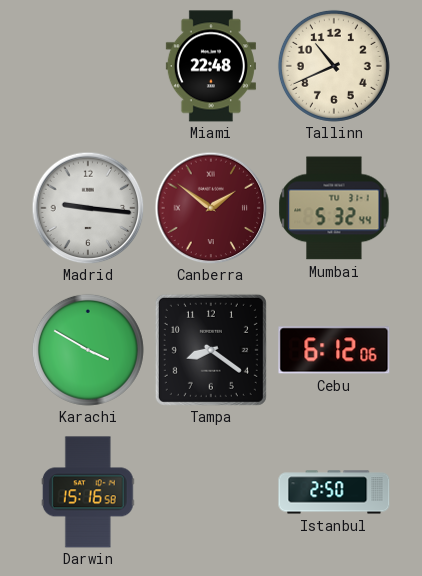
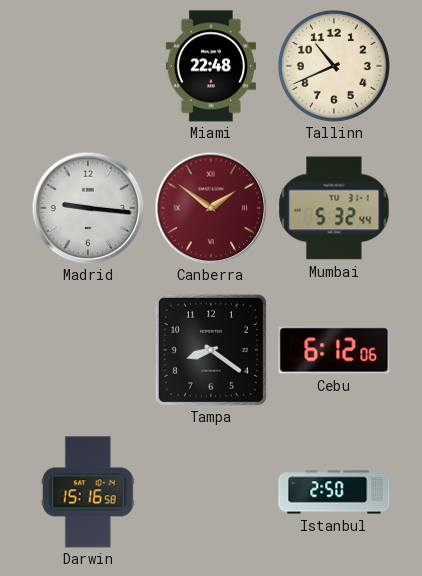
Karachi: 3:50 -> none
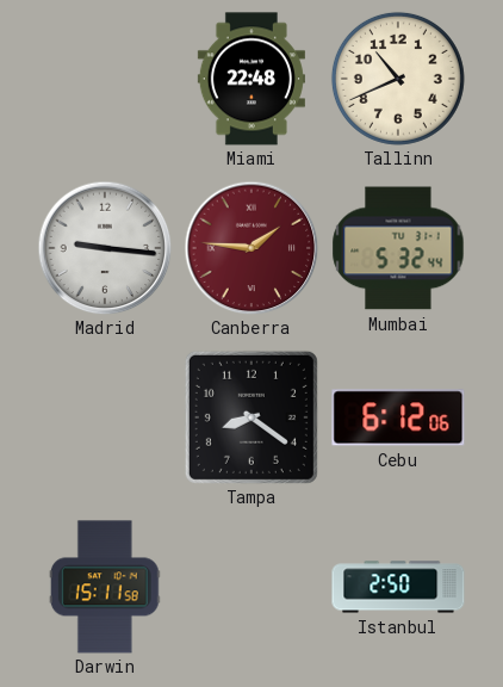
Canberra: 1:51 -> 1:46
Darwin: 15:16 -> 15:11
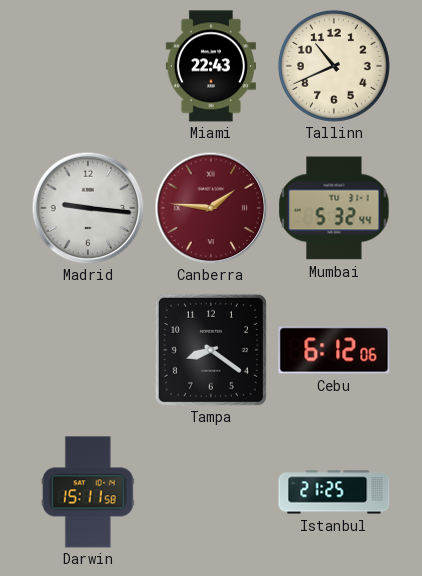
Miami: 22:48 -> 22:43
Istanbul: 2:50 -> 21:25
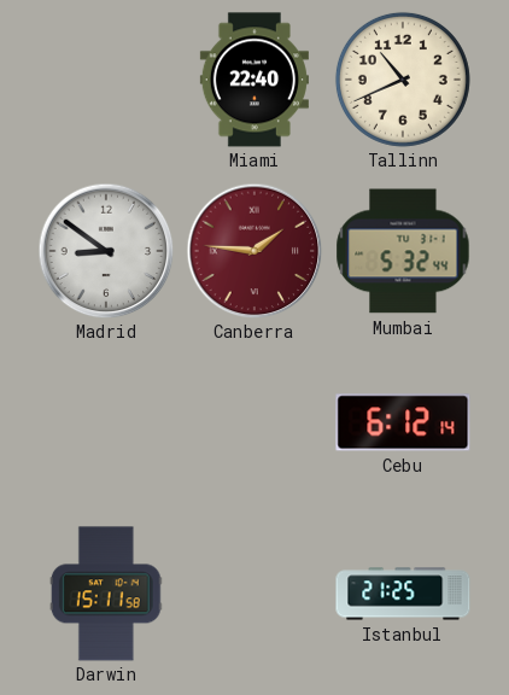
Miami: 22:43 -> 22:40
Madrid: 9:16 -> 8:51
Tampa: 8:21 -> none
Cebu: 6:12:06 -> 6:12:14
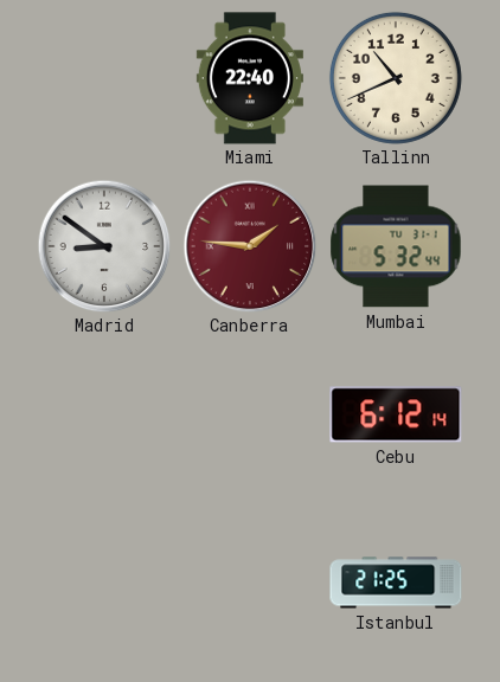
Darwin: 15:11 -> none
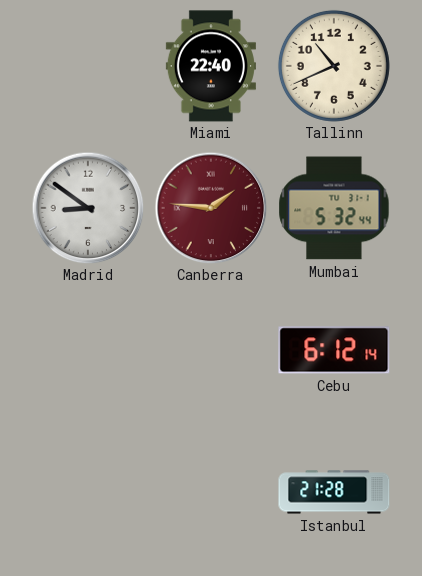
Istanbul: 21:25 -> 21:28
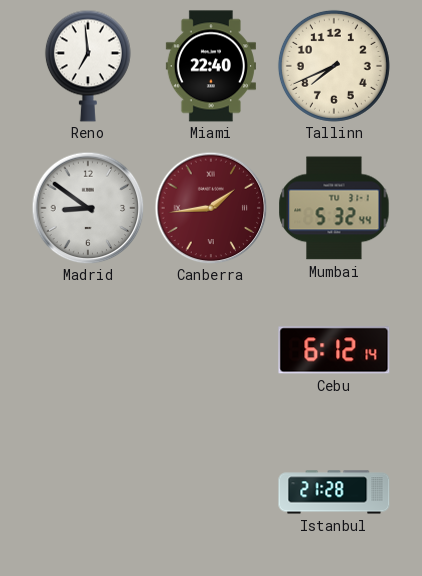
Reno: none -> 6:59
Tallinn: 10:41 -> 7:41
Canberra: 1:46 -> 1:44
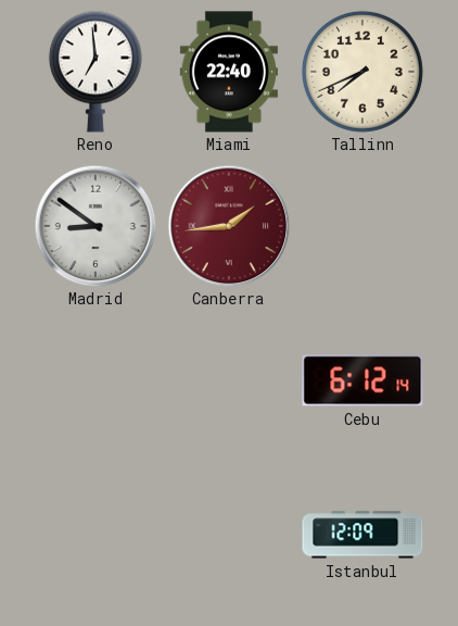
Mumbai: 5:32 -> none
Istanbul: 21:28 -> 12:09
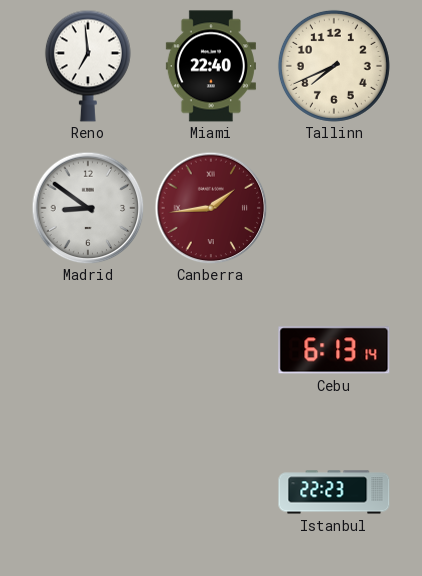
Cebu: 6:12 -> 6:13
Istanbul: 12:09 -> 22:23
